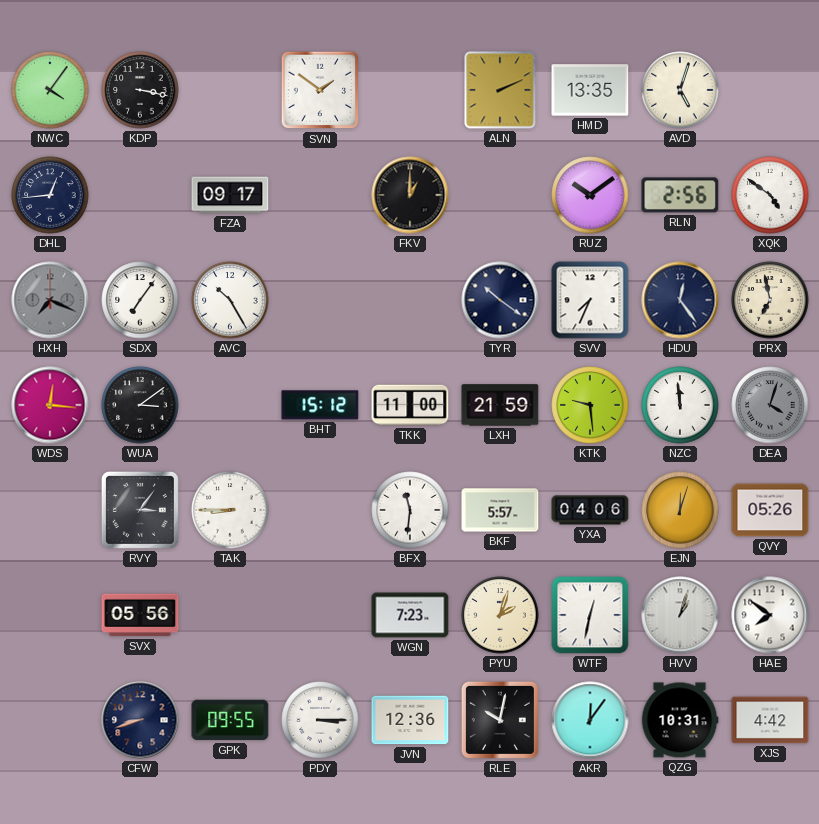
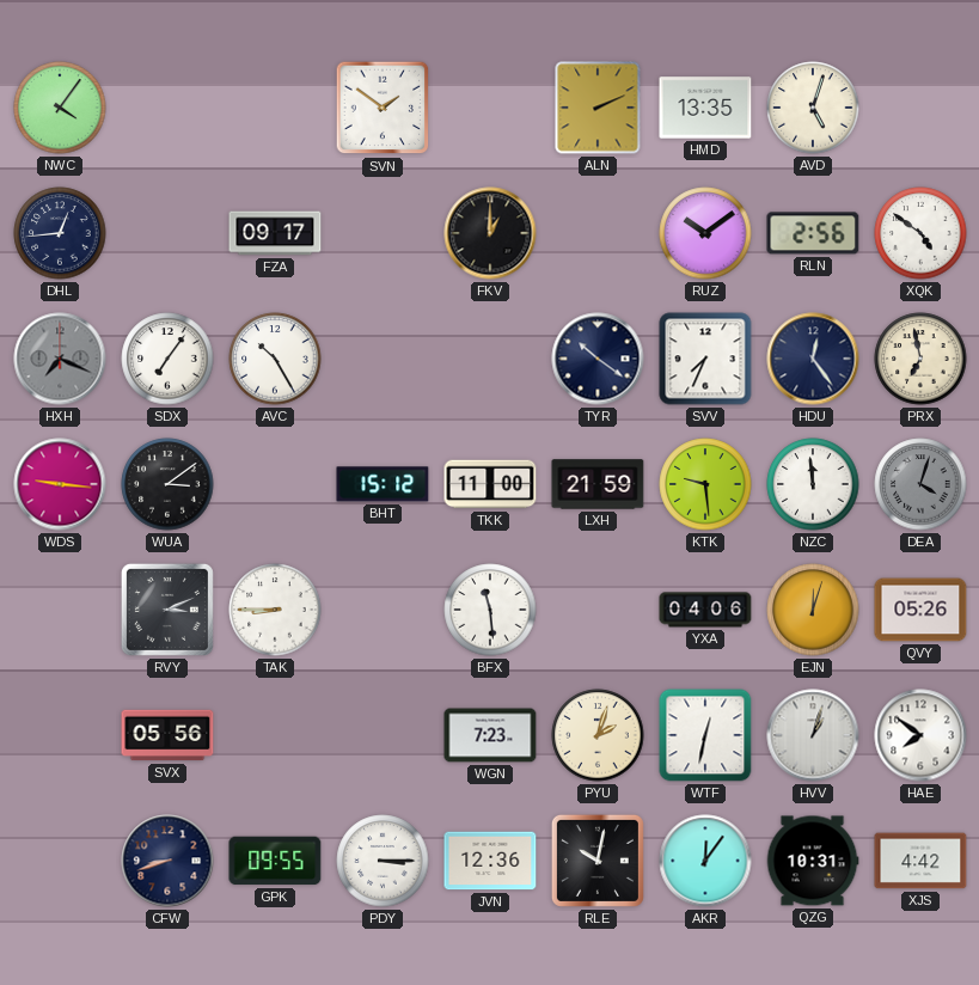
KDP: 3:17 -> none
WDS: 12:16 -> 9:16
RVY: 3:06 -> 3:11
BFX: 11:31 -> 11:29
BKF: 5:57 -> none
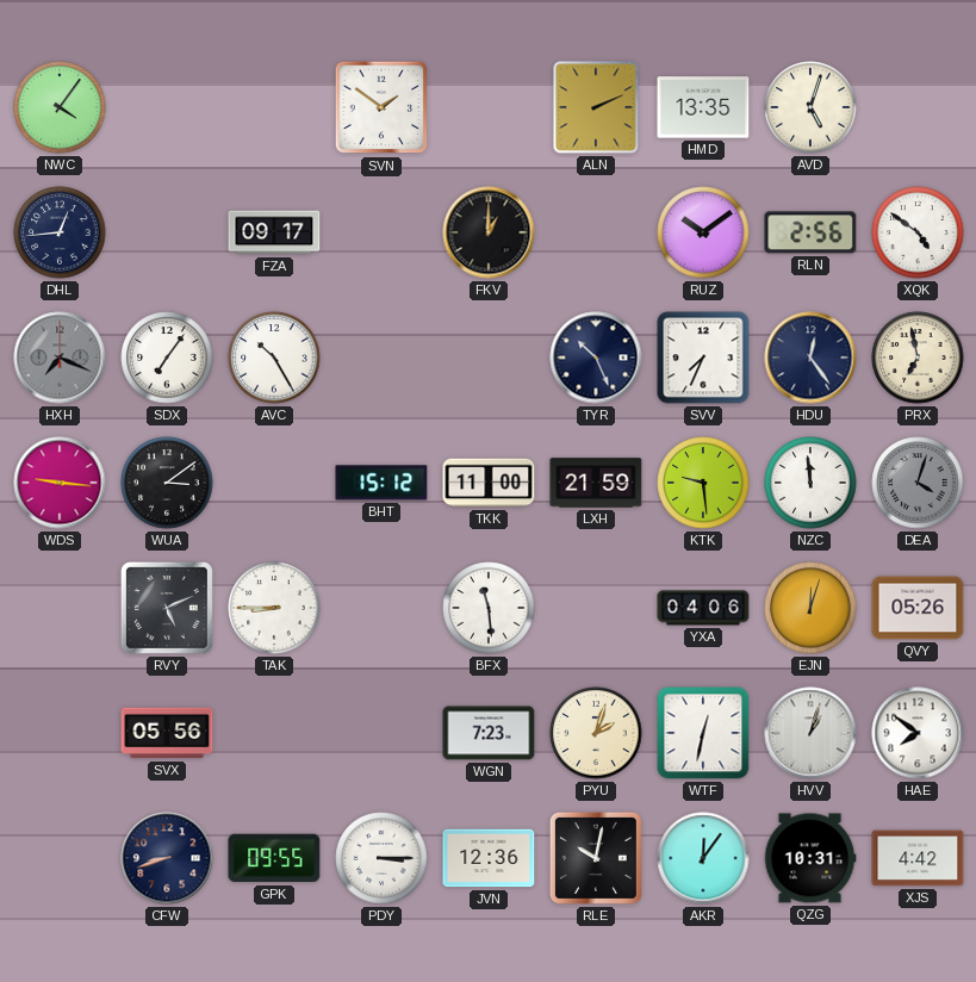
TYR: 10:21 -> 10:26
RVY: 3:11 -> 5:11
